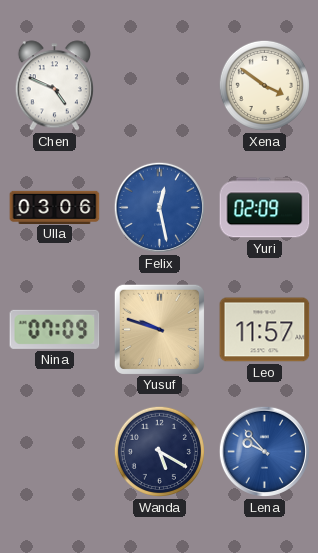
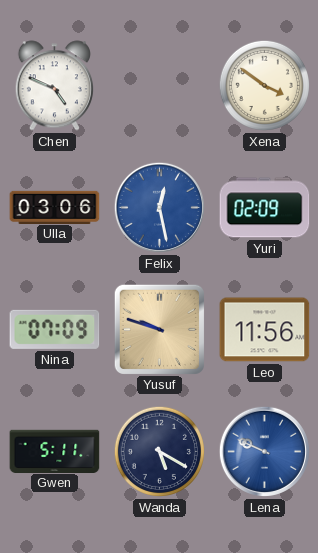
Leo: 11:57 -> 11:56
Gwen: none -> 5:11
Lena: 9:53 -> 9:49
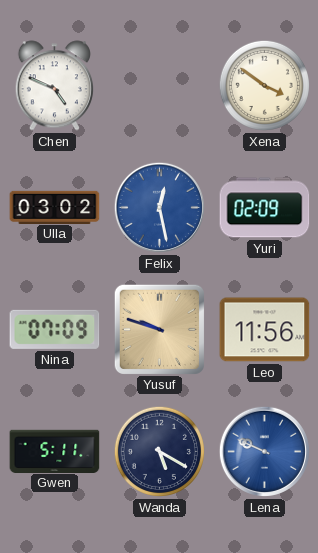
Ulla: 03:06 -> 03:02
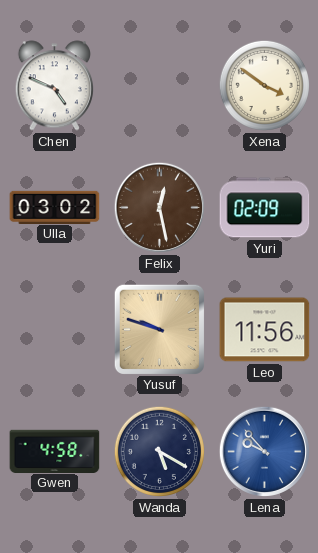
Felix dial: blue -> brown
Nina: 07:09 -> none
Gwen: 5:11 -> 4:58
Lena: 9:49 -> 9:53
